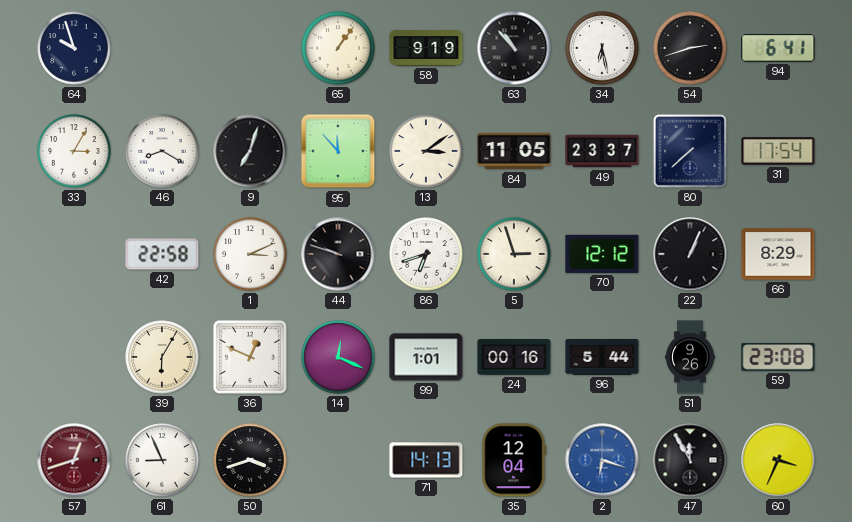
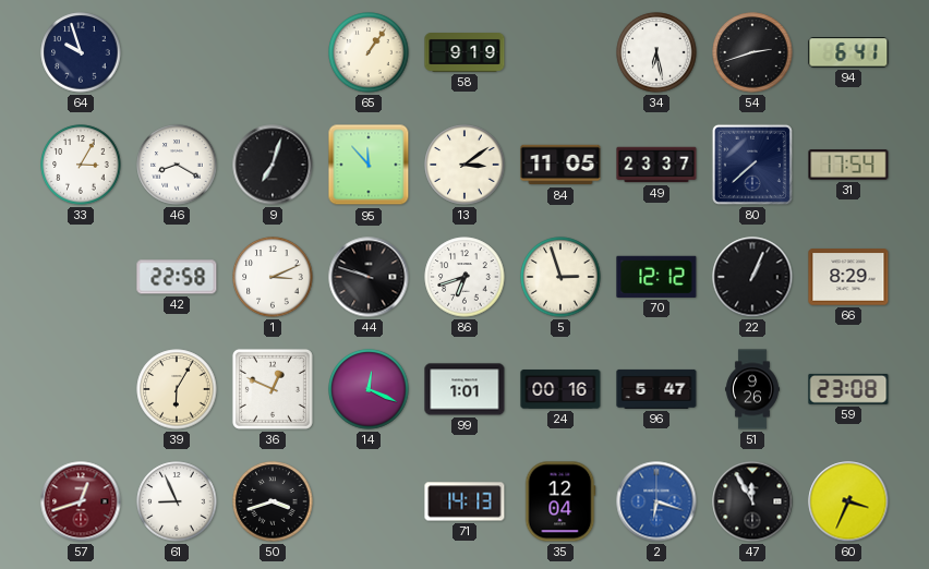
63: 10:53 -> none
96: 5:44 -> 5:47
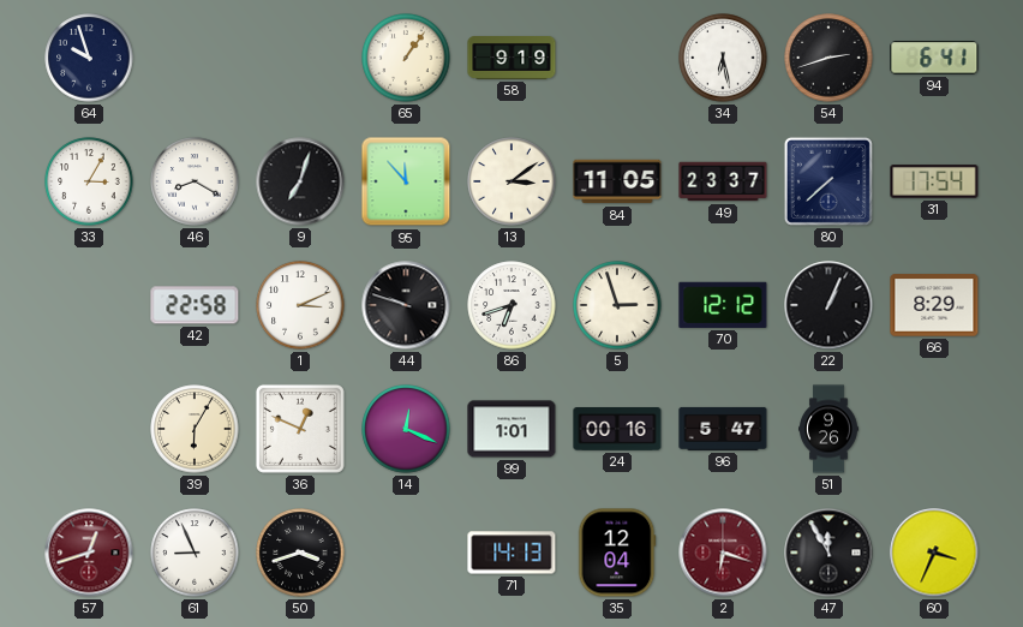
59: 23:08 -> none
2 dial: blue -> burgundy
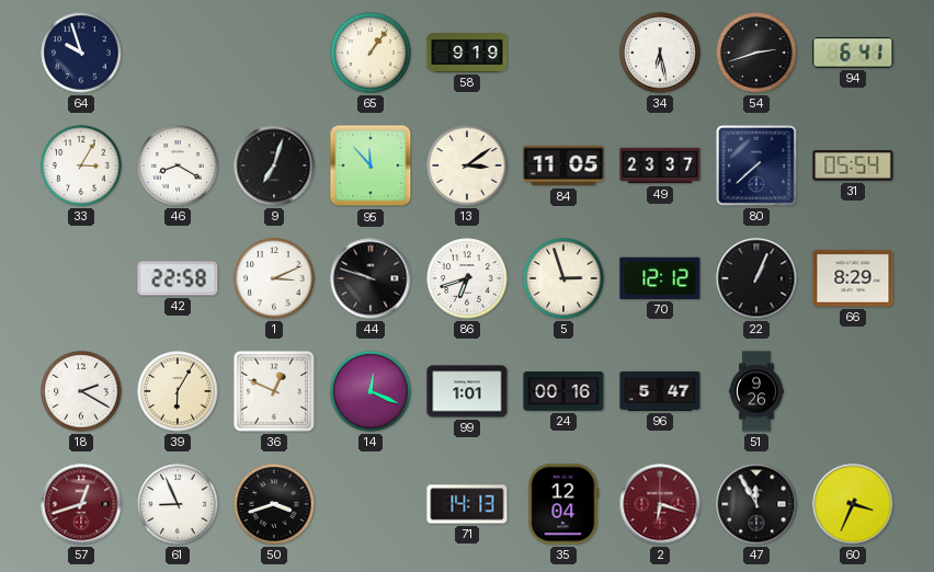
31: 17:54 -> 05:54
18: none -> 2:20
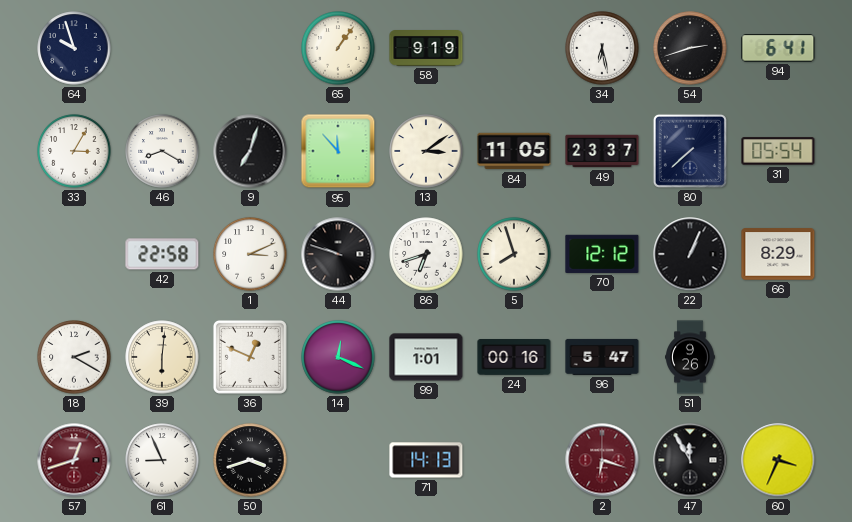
5: 2:57 -> 7:57
39: 6:05 -> 6:01
35: 12:04 -> none
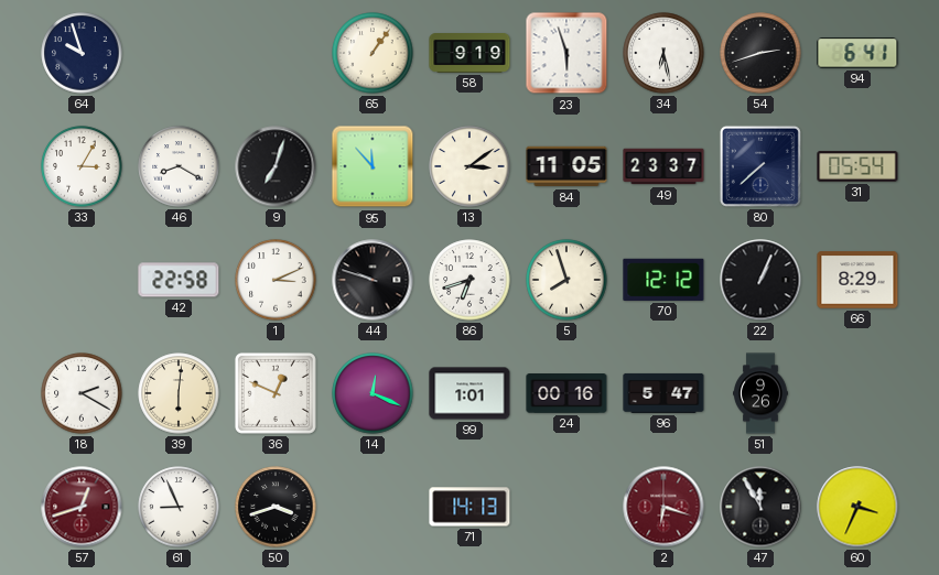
23: none -> 5:57
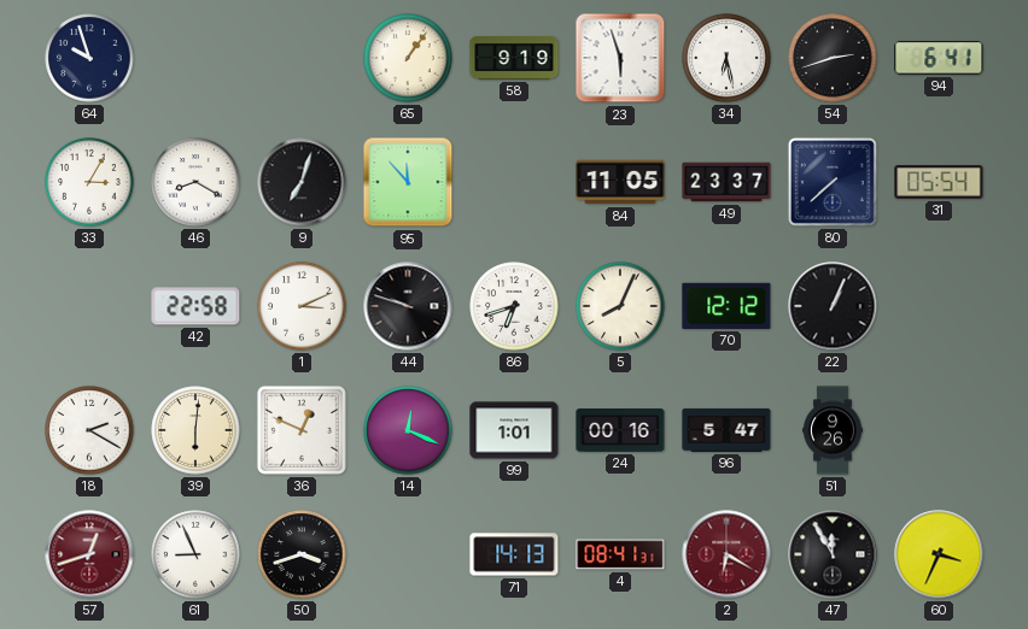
13: 3:09 -> none
5: 7:57 -> 8:04
66: 8:29 -> none
4: none -> 08:41
2: 6:18 -> 6:20
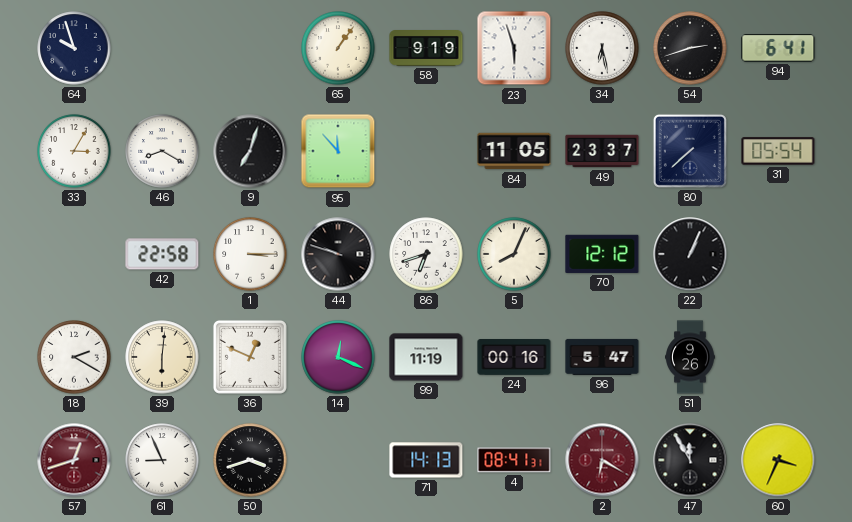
1: 3:11 -> 3:15
99: 1:01 -> 11:19
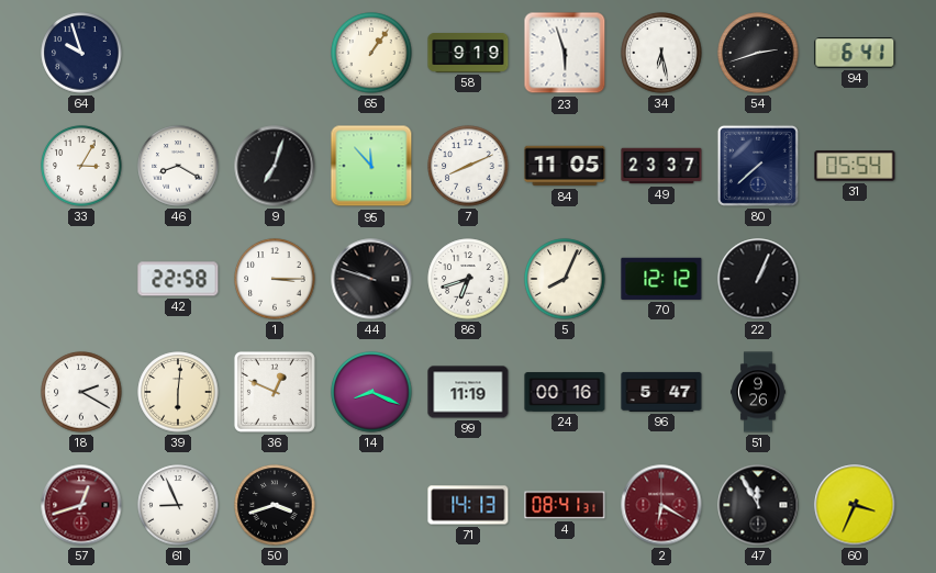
7: none -> 8:11
14: 12:19 -> 8:19
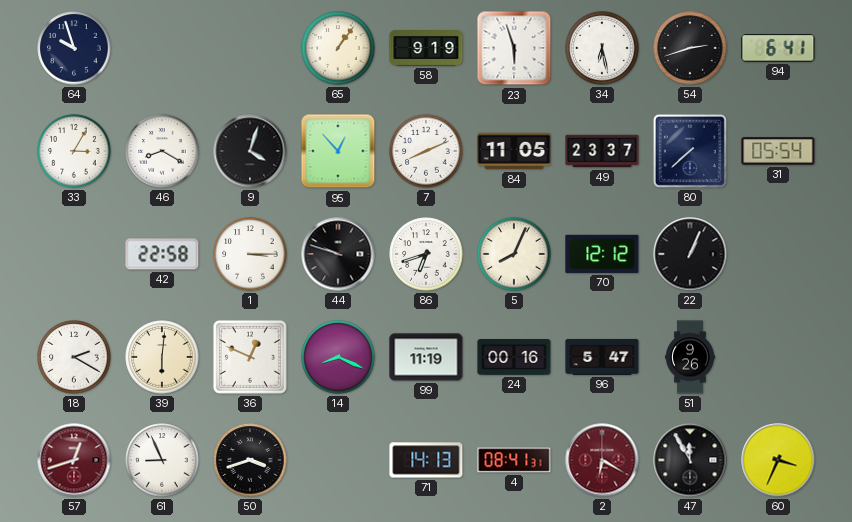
9: 7:03 -> 4:03
95: 11:53 -> 12:53
